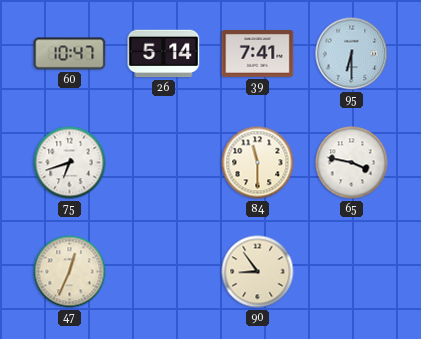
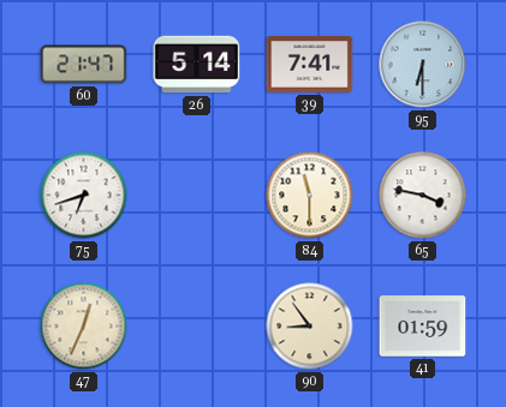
60: 10:47 -> 21:47
41: none -> 01:59
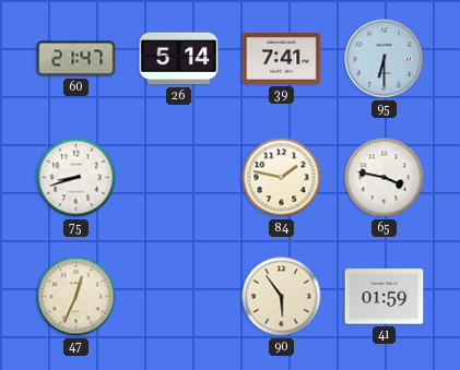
75: 6:42 -> 8:42
84: 11:30 -> 1:47
90: 8:54 -> 5:54
